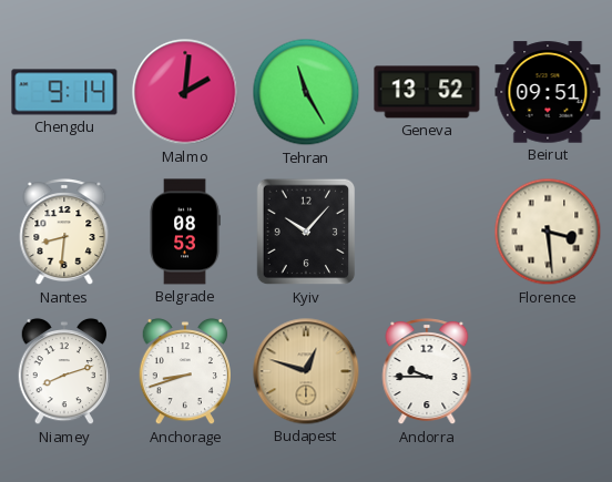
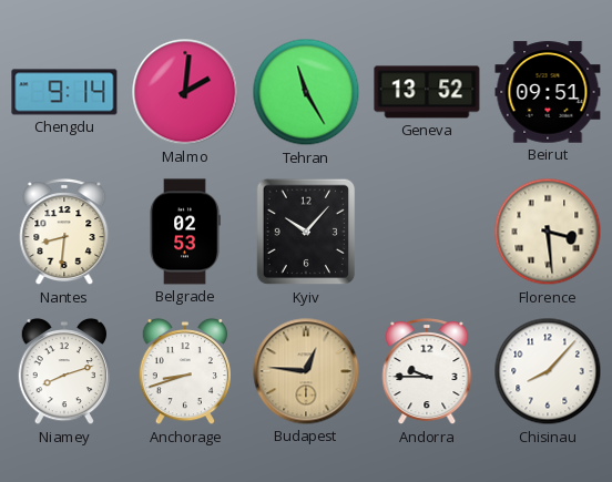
Belgrade: 08:53 -> 02:53
Budapest: 12:48 -> 12:46
Chisinau: none -> 8:07
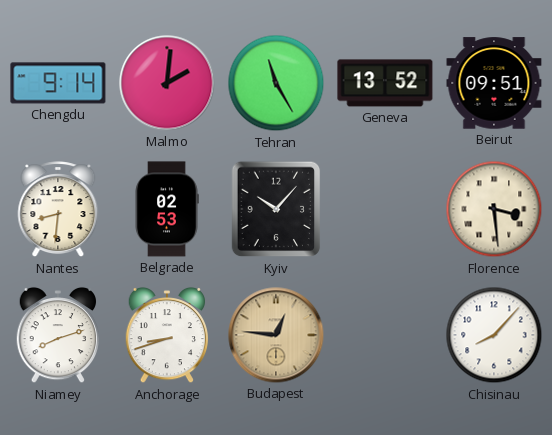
Andorra: 9:45 -> none
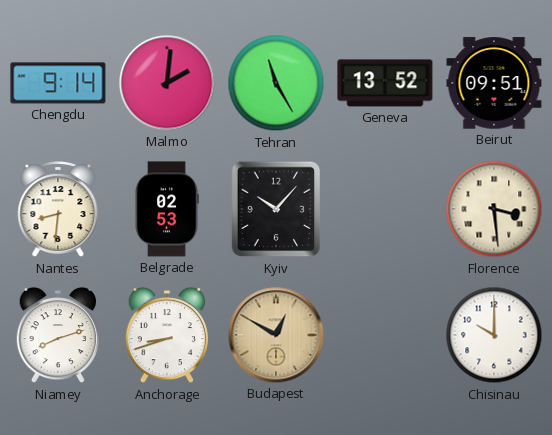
Budapest: 12:46 -> 12:50
Chisinau: 8:07 -> 10:00
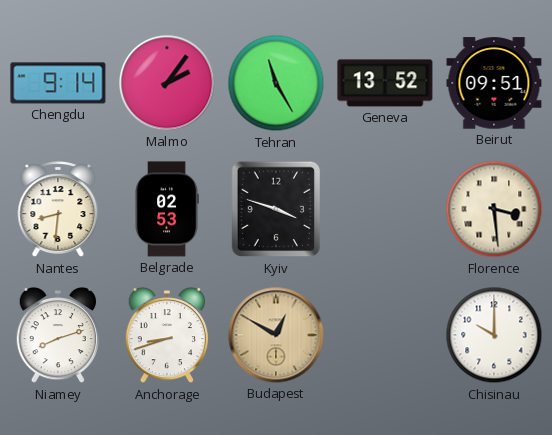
Malmo: 2:01 -> 2:06
Kyiv: 10:07 -> 3:48
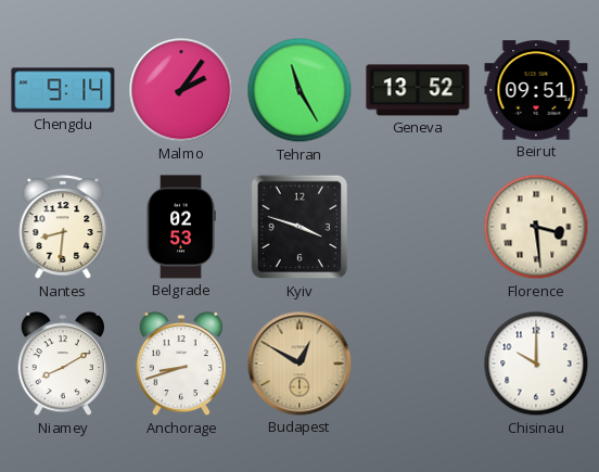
Niamey: 8:12 -> 8:10
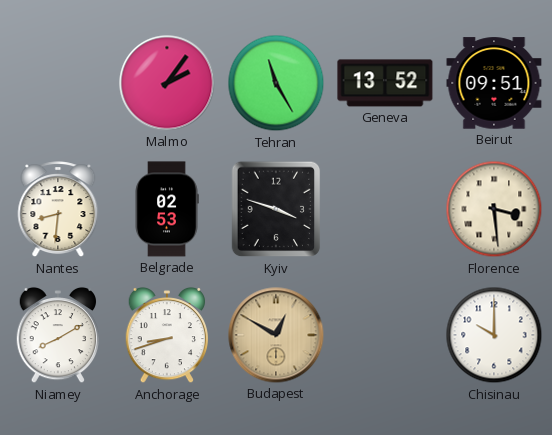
Chengdu: 9:14 -> none
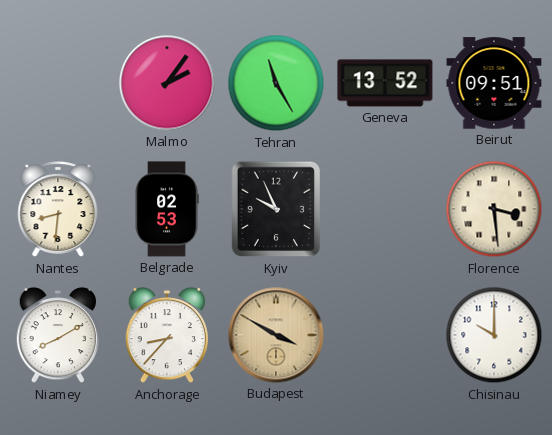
Kyiv: 3:48 -> 9:56
Anchorage: 8:42 -> 8:37
Budapest: 12:50 -> 3:50
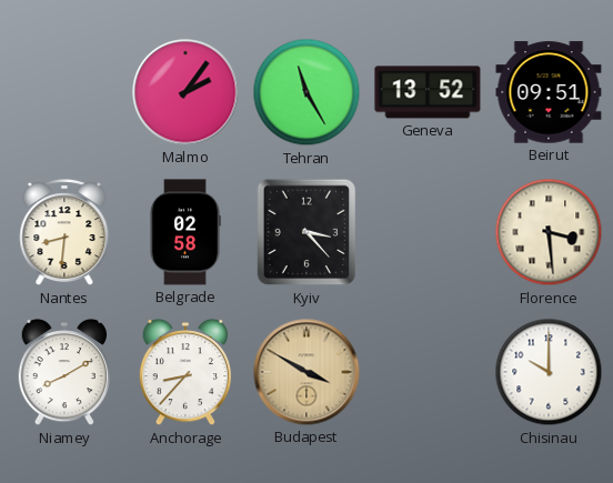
Belgrade: 02:53 -> 02:58
Kyiv: 9:56 -> 3:23
